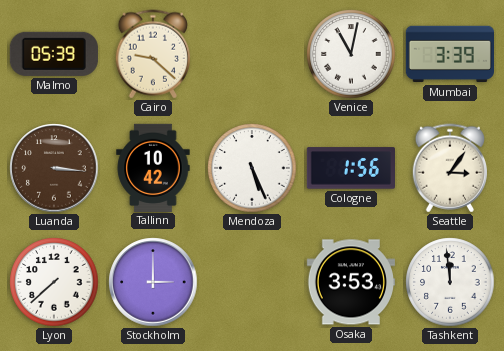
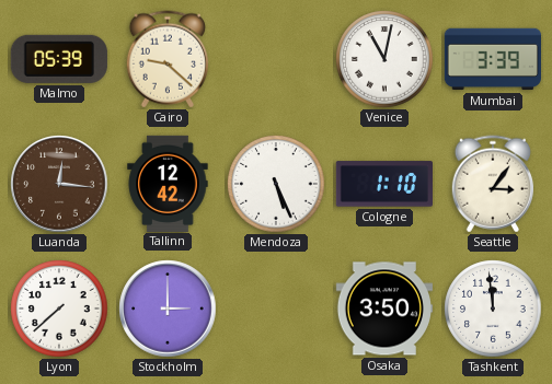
Luanda: 3:16 -> 12:16
Tallinn: 10:42 -> 12:42
Cologne: 1:56 -> 1:10
Osaka: 3:53 -> 3:50
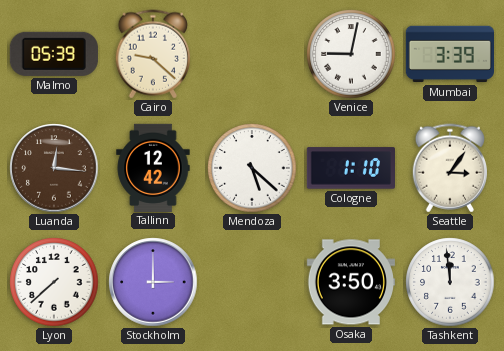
Venice: 11:02 -> 9:02
Mendoza: 5:26 -> 5:22
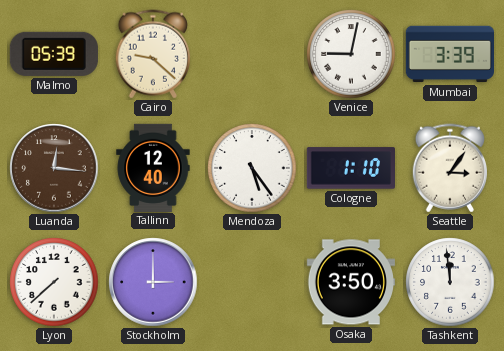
Tallinn: 12:42 -> 12:40
Mendoza: 5:22 -> 5:24
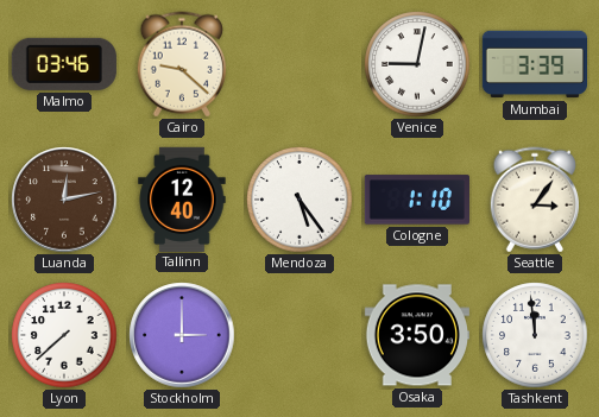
Malmo: 05:39 -> 03:46
Luanda: 12:16 -> 12:13
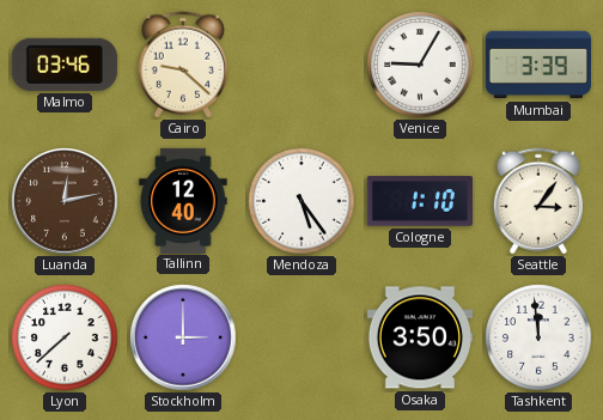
Venice: 9:02 -> 9:05
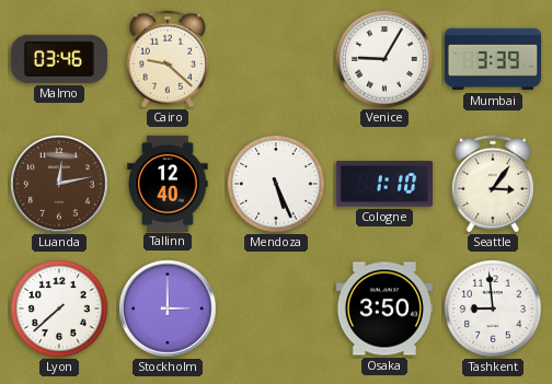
Mendoza: 5:24 -> 5:26
Tashkent: 11:59 -> 8:59
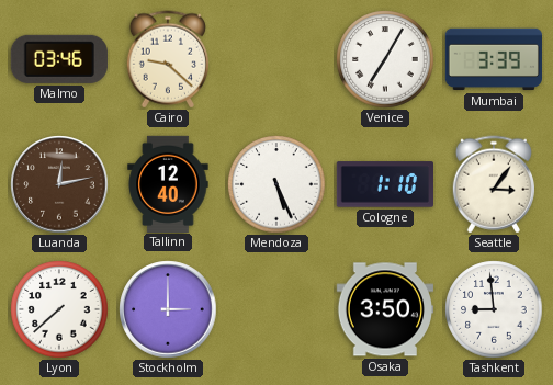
Venice: 9:05 -> 7:05
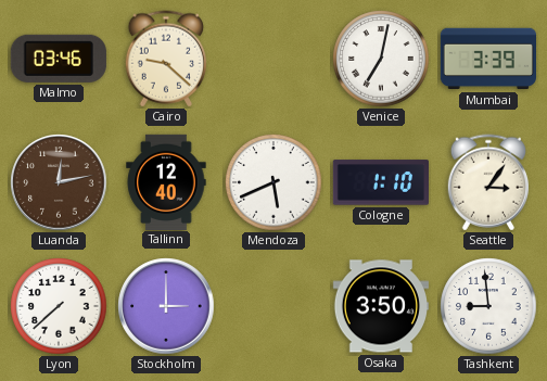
Venice: 7:05 -> 7:02
Mendoza: 5:26 -> 5:41
